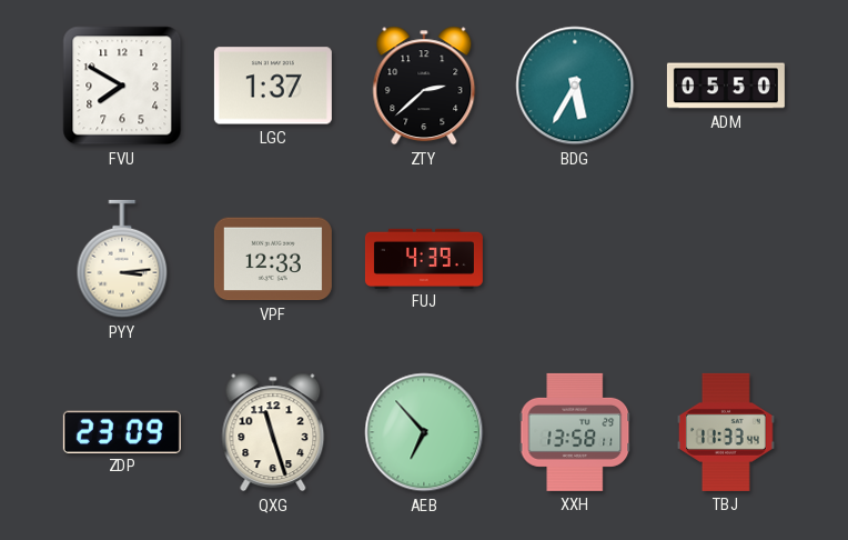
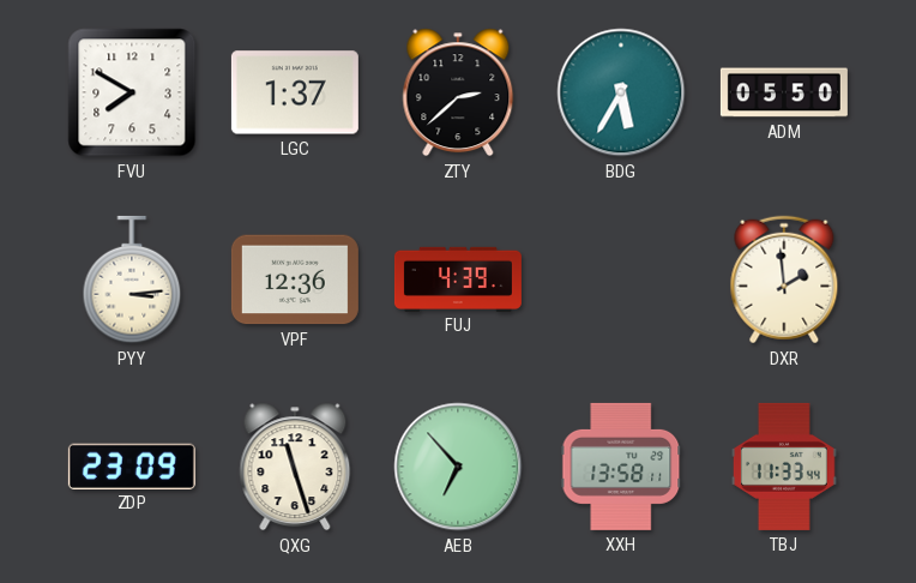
VPF: 12:33 -> 12:36
DXR: none -> 1:59
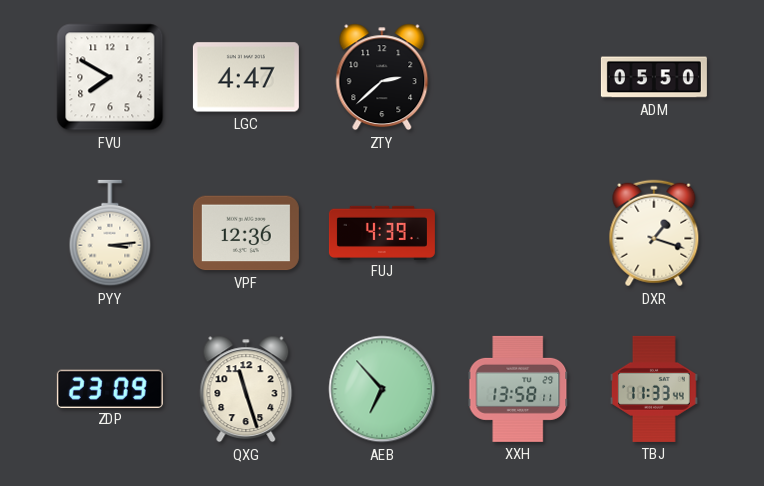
LGC: 1:37 -> 4:47
BDG: 5:35 -> none
DXR: 1:59 -> 1:18
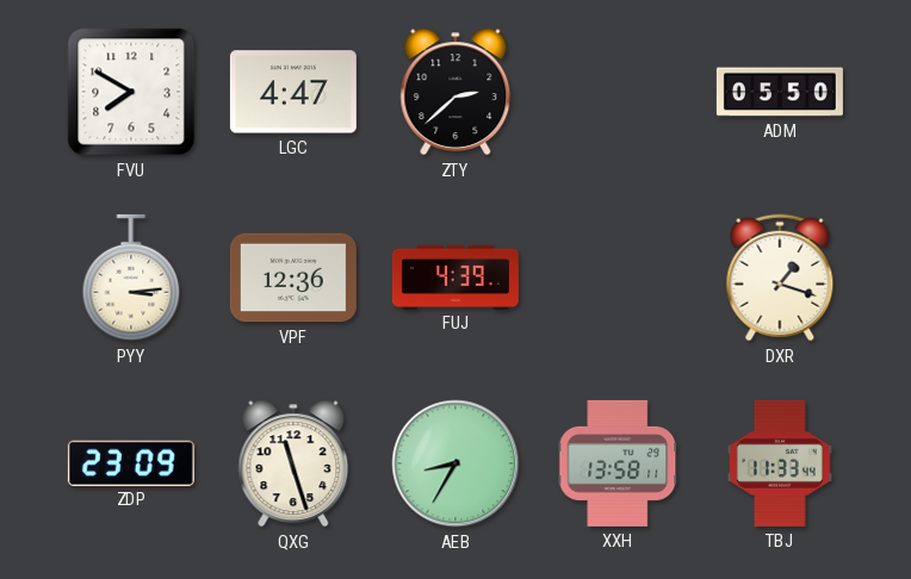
AEB: 6:53 -> 8:35
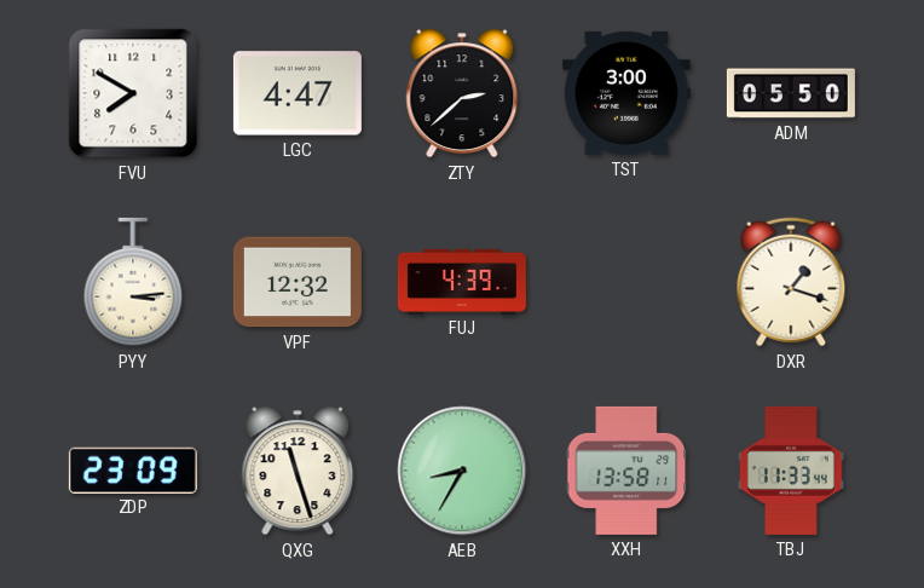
TST: none -> 3:00
VPF: 12:36 -> 12:32
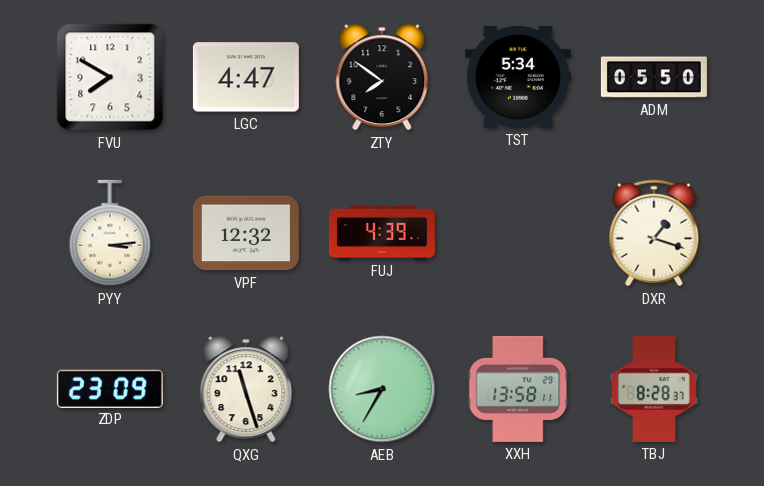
ZTY: 2:38 -> 7:51
TST: 3:00 -> 5:34
TBJ: 11:33 -> 8:28
